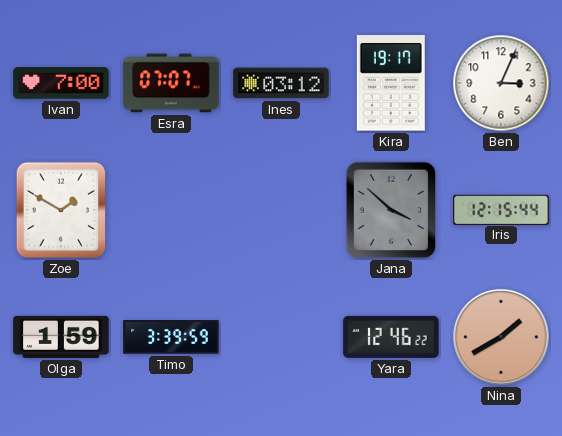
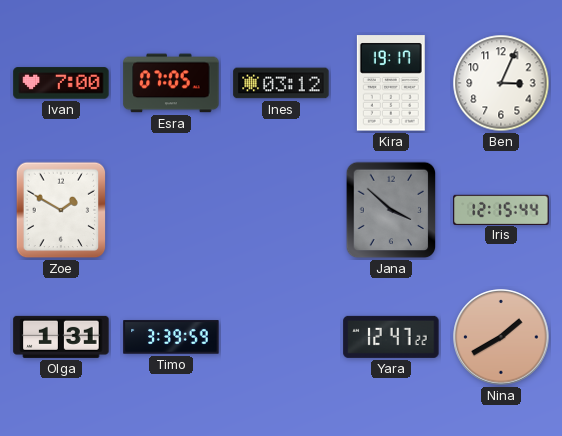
Esra: 07:07 -> 07:05
Olga: 1:59 -> 1:31
Yara: 12:46 -> 12:47
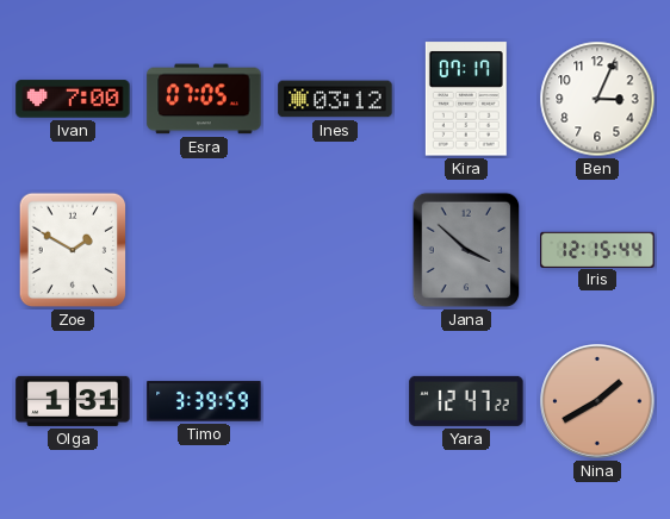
Kira: 19:17 -> 07:17
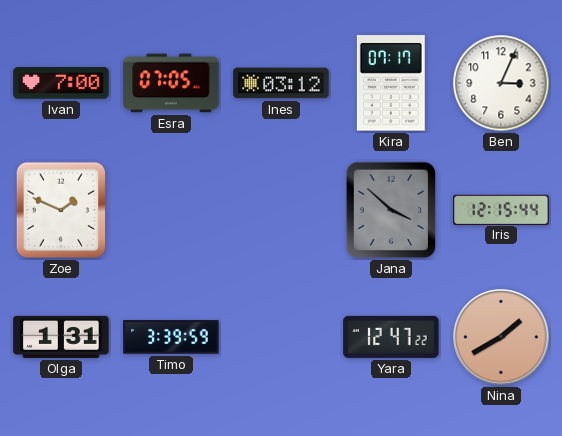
Zoe: 1:50 -> 1:49
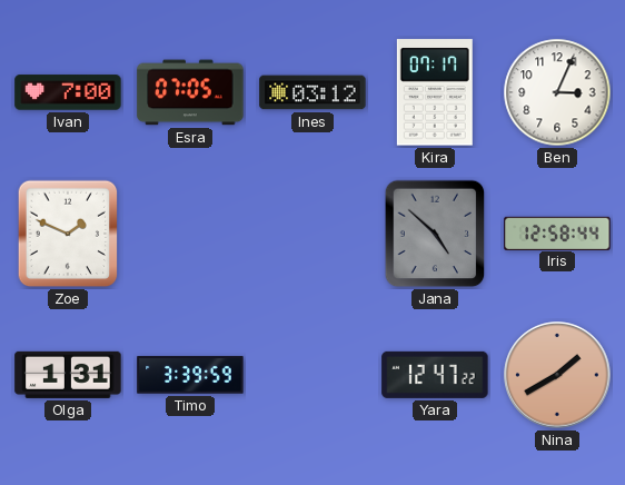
Jana: 3:52 -> 4:52
Iris: 12:15 -> 12:58
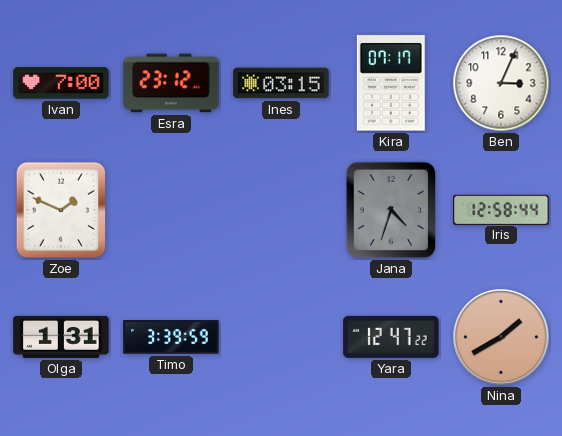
Esra: 07:05 -> 23:12
Ines: 03:12 -> 03:15
Jana: 4:52 -> 4:33
